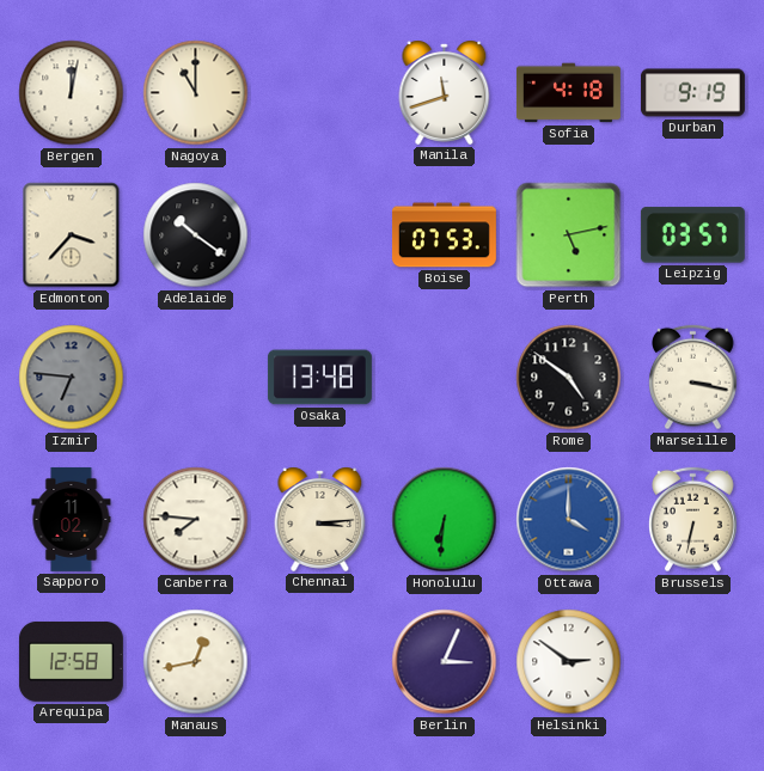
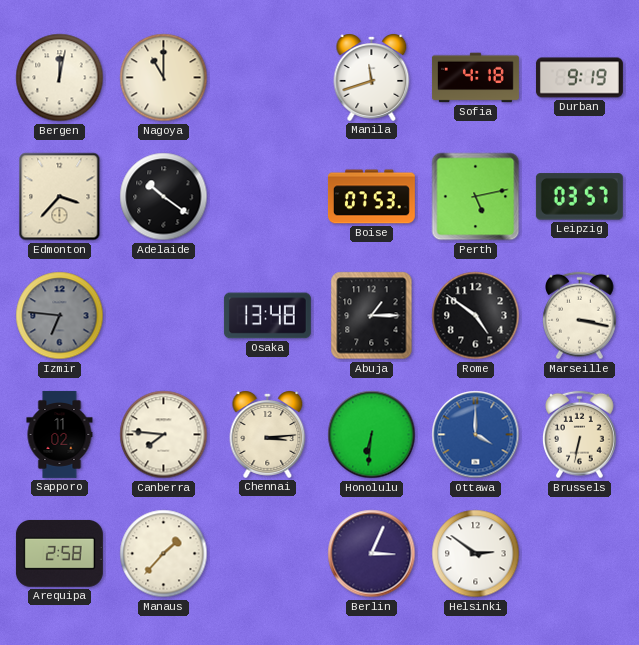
Abuja: none -> 1:15
Arequipa: 12:58 -> 2:58
Manaus: 12:43 -> 1:37
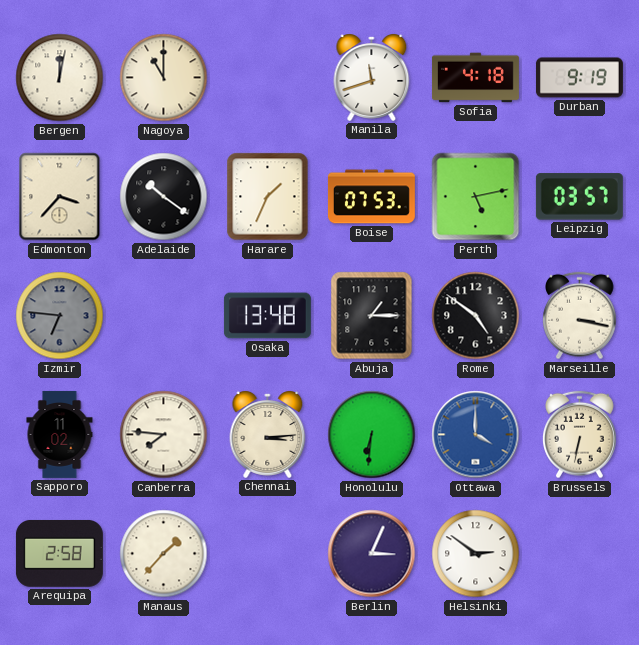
Harare: none -> 1:34
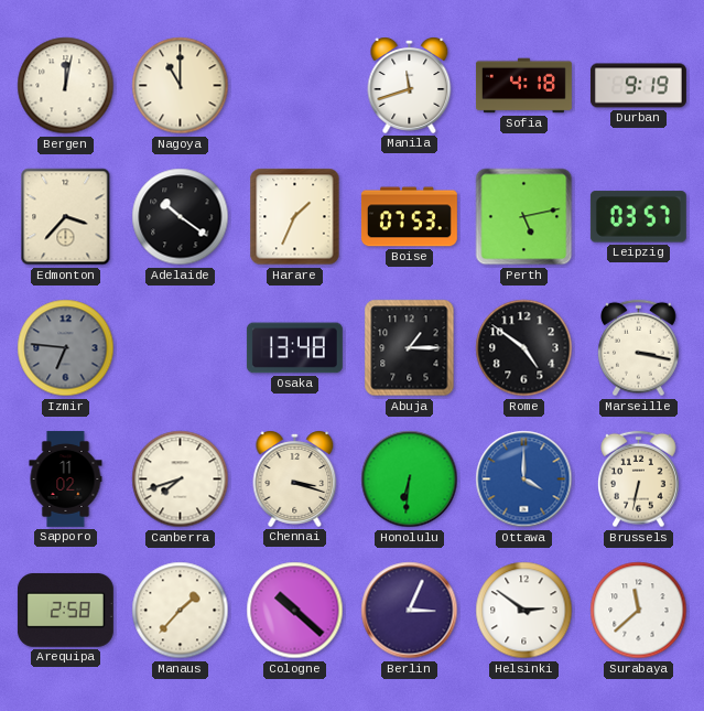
Canberra: 7:46 -> 7:42
Chennai: 3:14 -> 3:18
Cologne: none -> 10:22
Surabaya: none -> 11:38
